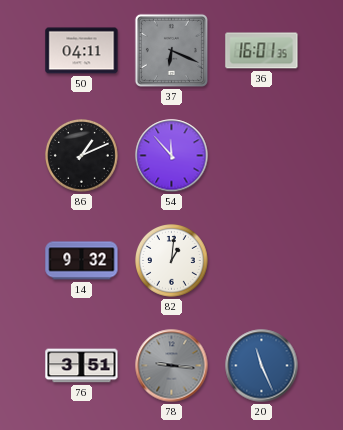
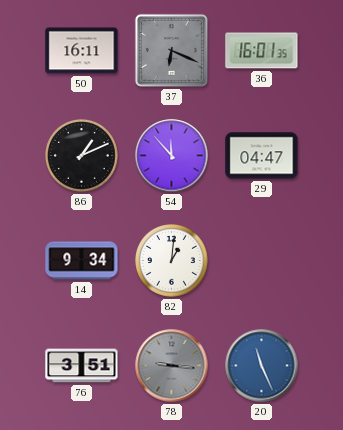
50: 04:11 -> 16:11
29: none -> 04:47
14: 9:32 -> 9:34
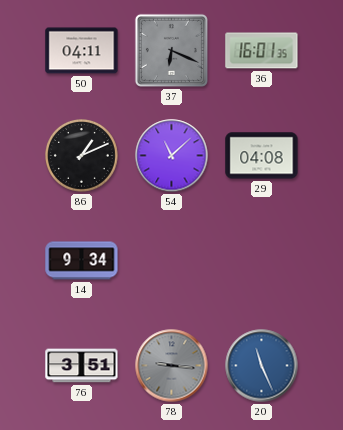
50: 16:11 -> 04:11
54: 11:53 -> 11:08
29: 04:47 -> 04:08
82: 1:01 -> none
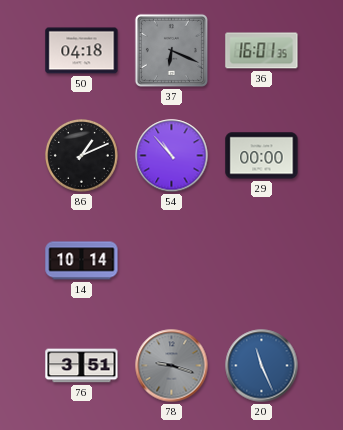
50: 04:11 -> 04:18
54: 11:08 -> 10:53
29: 04:08 -> 00:00
14: 9:34 -> 10:14
78: 9:16 -> 9:18
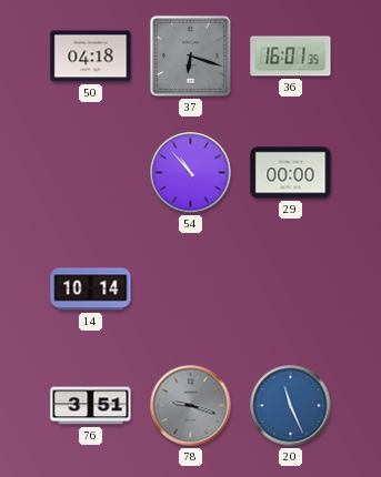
37: 6:19 -> 6:18
86: 1:11 -> none
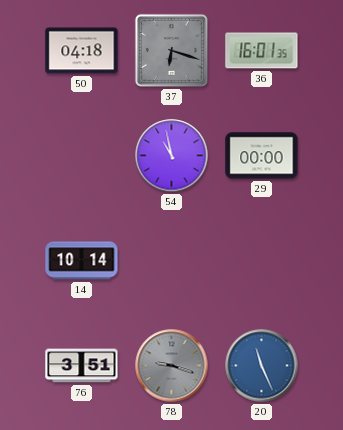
54: 10:53 -> 10:58
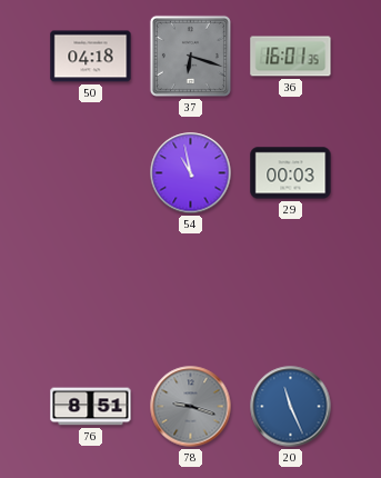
29: 00:00 -> 00:03
14: 10:14 -> none
76: 3:51 -> 8:51
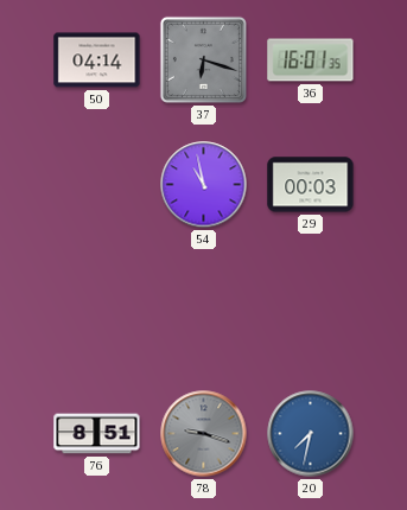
50: 04:18 -> 04:14
20: 11:26 -> 7:32
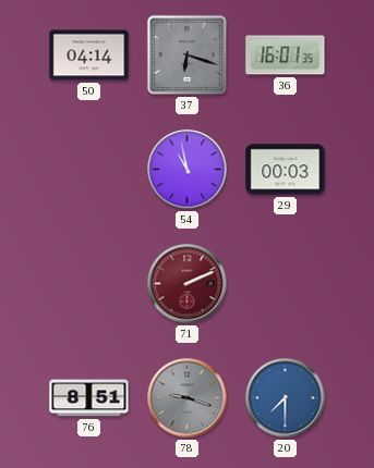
71: none -> 2:11
20: 7:32 -> 7:30
